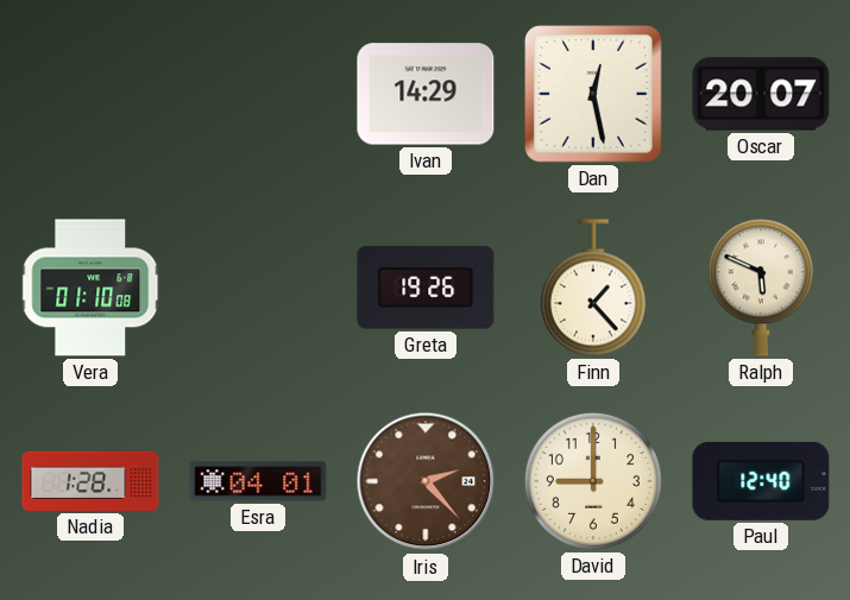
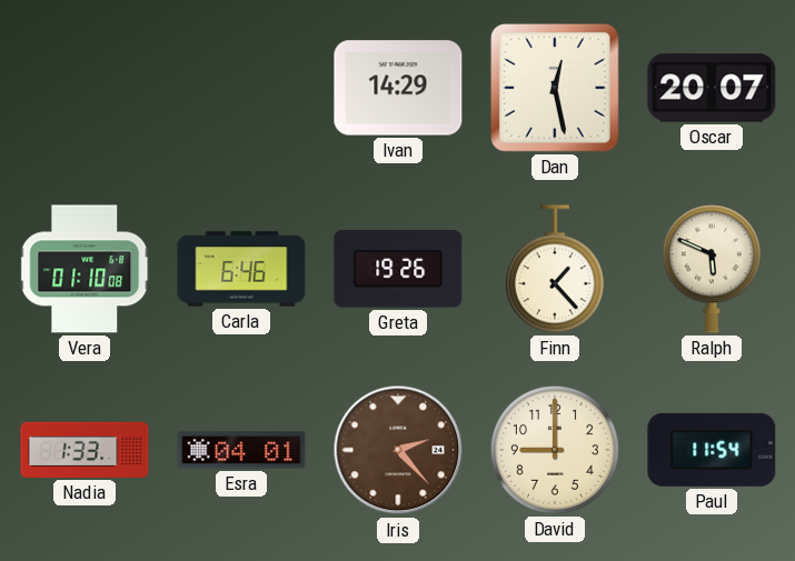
Carla: none -> 6:46
Nadia: 1:28 -> 1:33
Paul: 12:40 -> 11:54
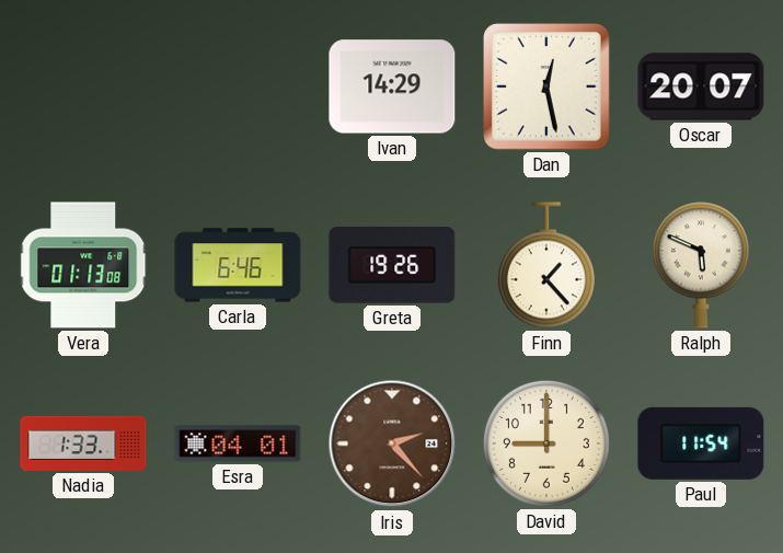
Vera: 01:10 -> 01:13
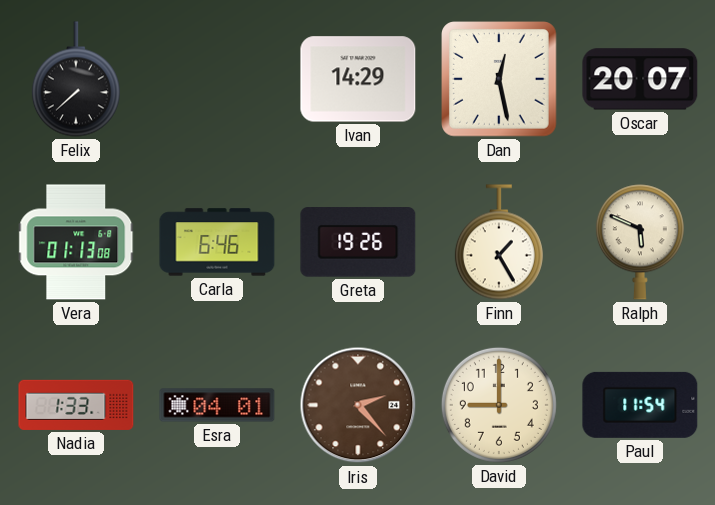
Felix: none -> 7:38
Finn: 1:23 -> 1:25
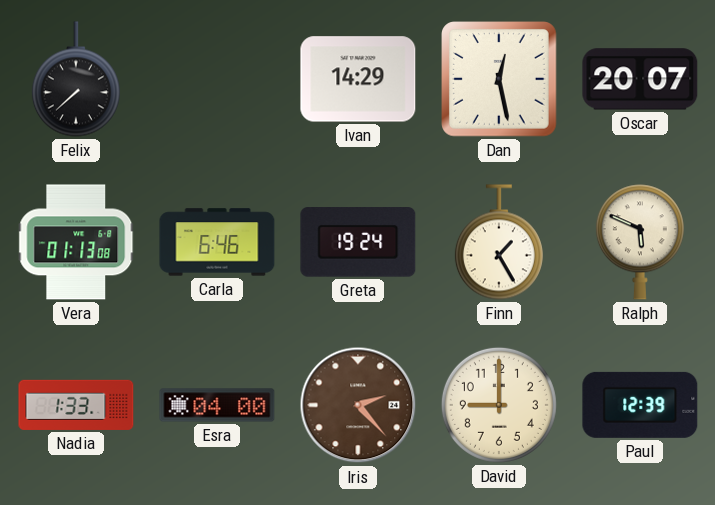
Greta: 19:26 -> 19:24
Esra: 04:01 -> 04:00
Paul: 11:54 -> 12:39
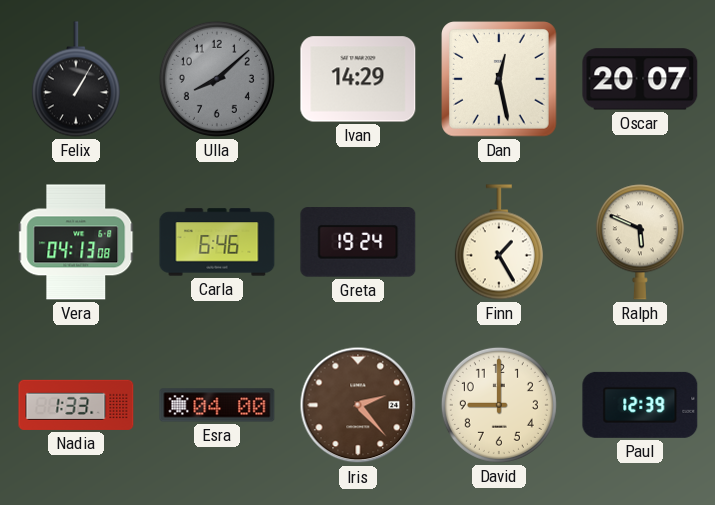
Felix: 7:38 -> 1:05
Ulla: none -> 8:08
Vera: 01:13 -> 04:13
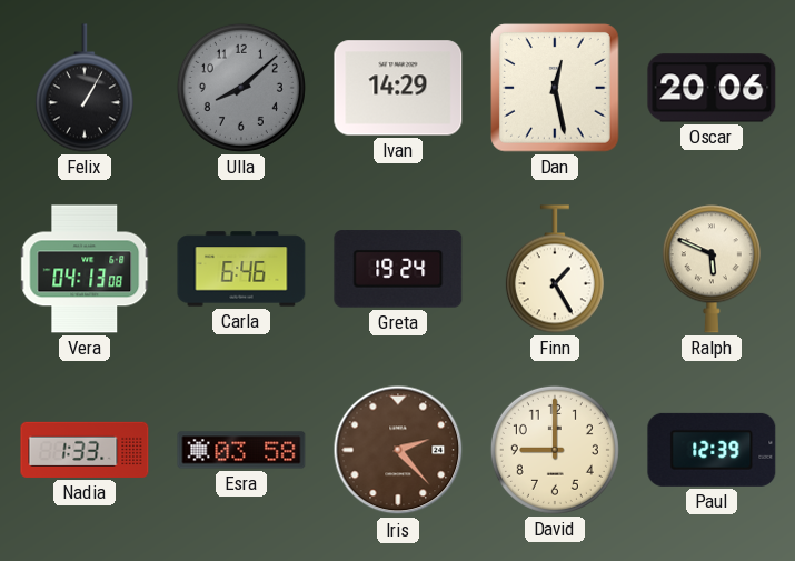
Oscar: 20:07 -> 20:06
Esra: 04:00 -> 03:58
